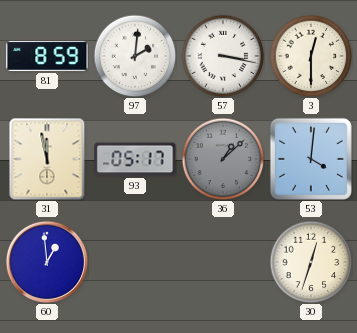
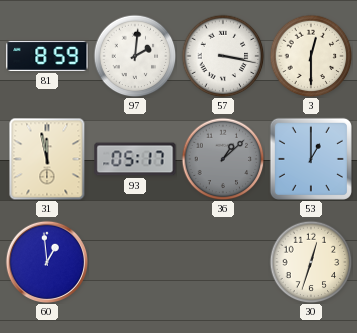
53: 4:01 -> 1:00
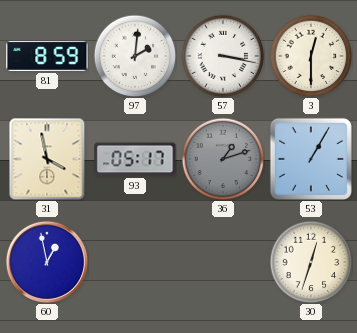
31: 11:58 -> 3:58
36: 1:08 -> 1:12
53: 1:00 -> 1:05
60: 12:59 -> 12:58
